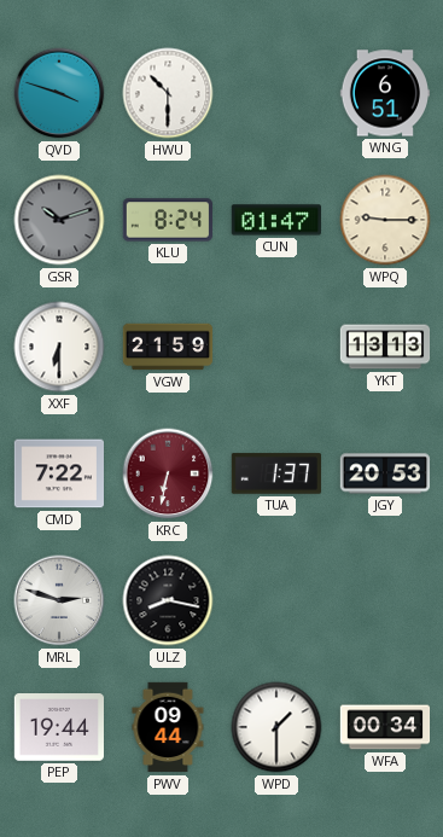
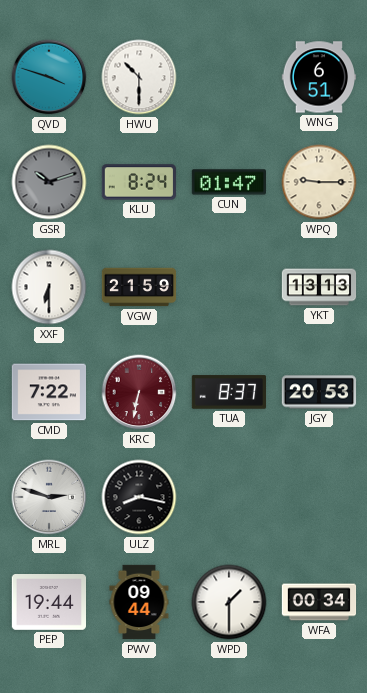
TUA: 1:37 -> 8:37
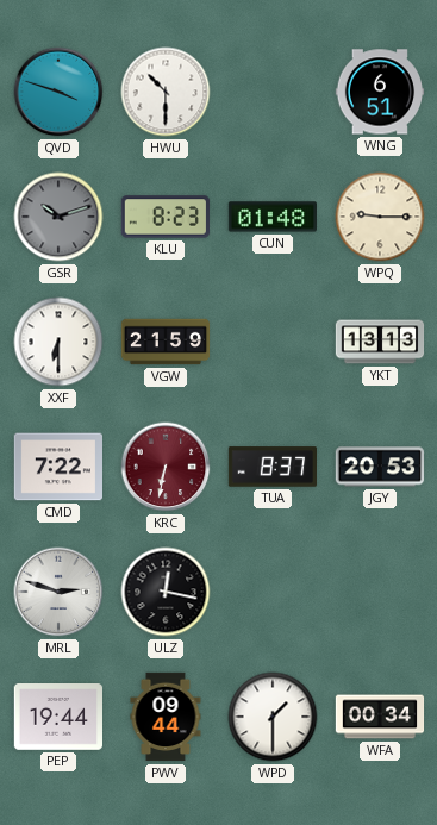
KLU: 8:24 -> 8:23
CUN: 01:47 -> 01:48
ULZ: 8:17 -> 12:17
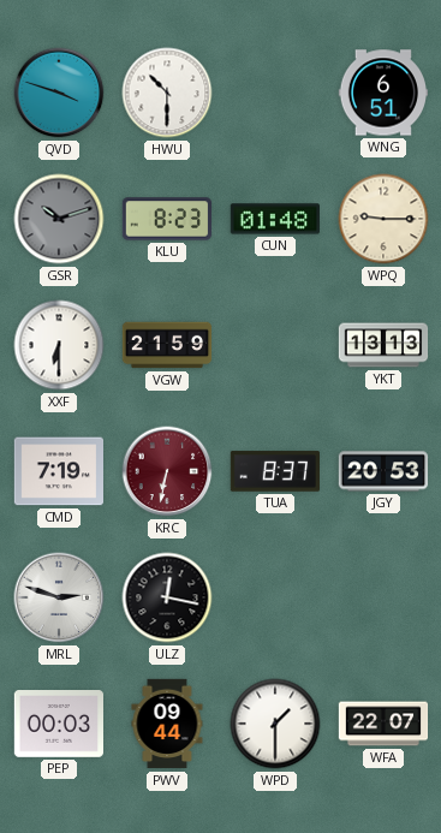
CMD: 7:22 -> 7:19
PEP: 19:44 -> 00:03
WFA: 00:34 -> 22:07
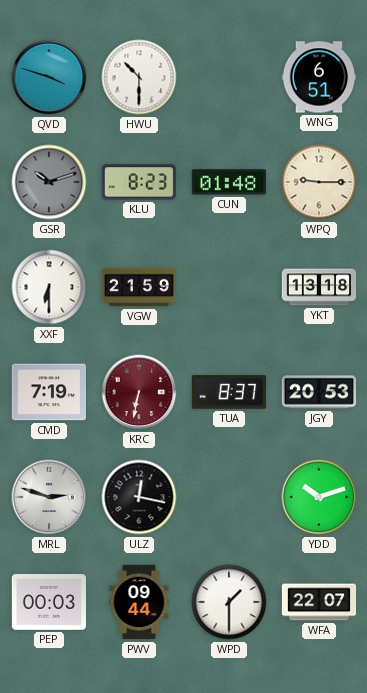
YKT: 13:13 -> 13:18
YDD: none -> 10:12
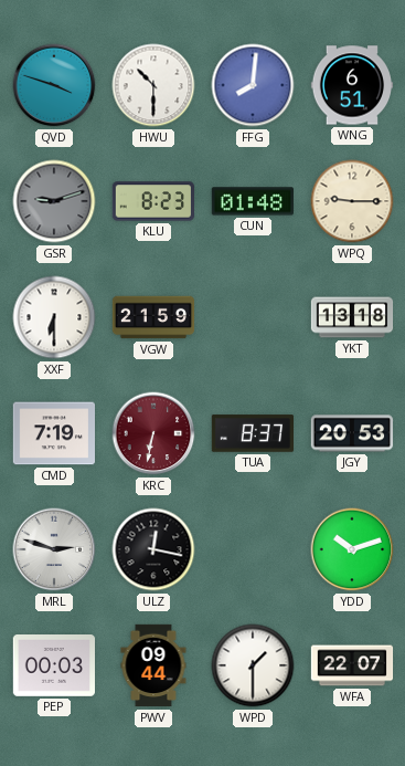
FFG: none -> 8:01
GSR: 10:12 -> 9:12
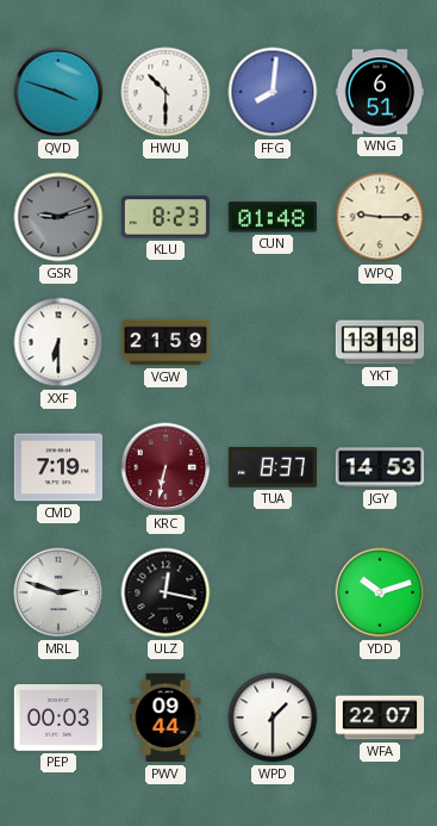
JGY: 20:53 -> 14:53
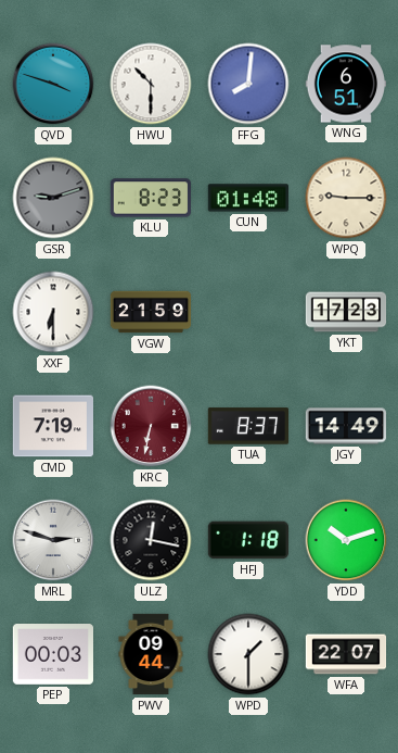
YKT: 13:18 -> 17:23
JGY: 14:53 -> 14:49
HFJ: none -> 1:18
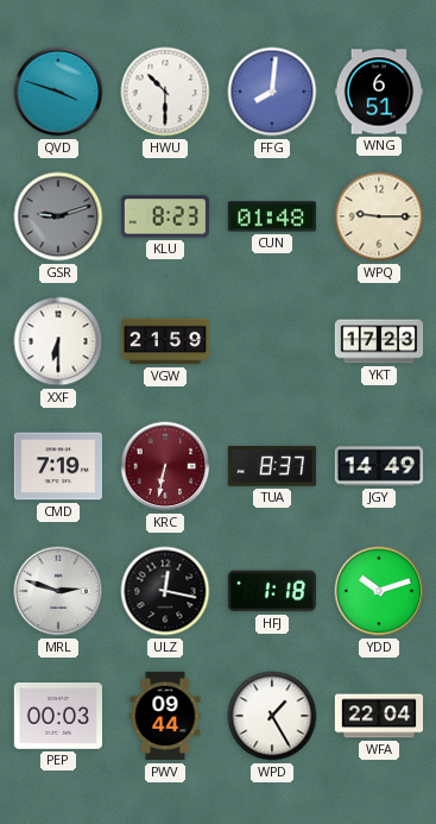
WPD: 1:30 -> 1:25
WFA: 22:07 -> 22:04
